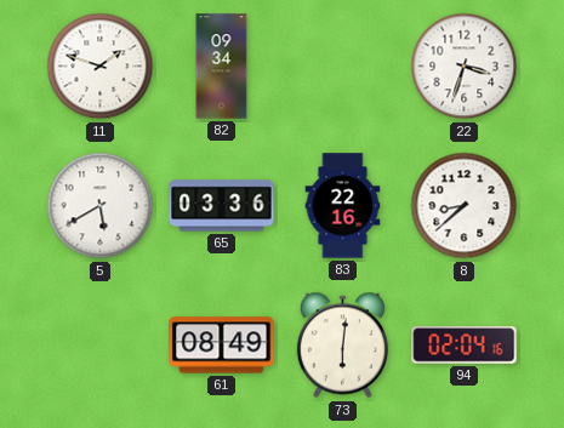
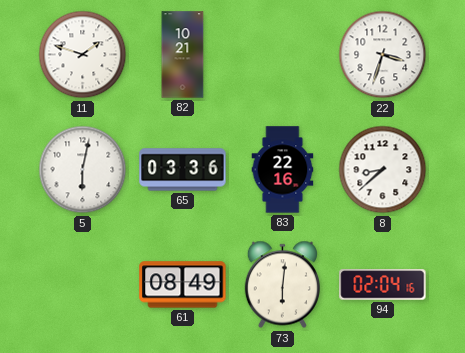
82: 09:34 -> 10:21
5: 5:40 -> 6:02
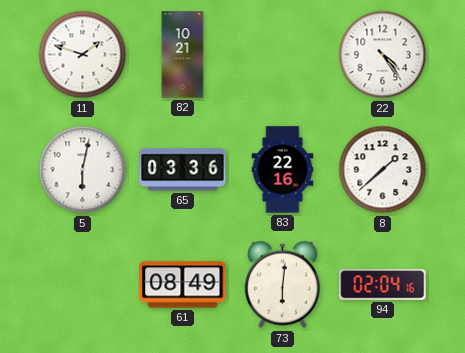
22: 3:33 -> 4:24
8: 8:38 -> 1:38
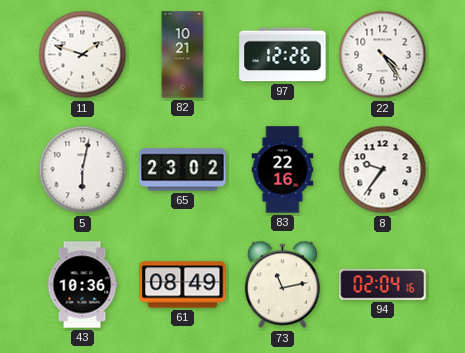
97: none -> 12:26
65: 03:36 -> 23:02
8: 1:38 -> 9:36
43: none -> 10:36
73: 6:01 -> 11:13
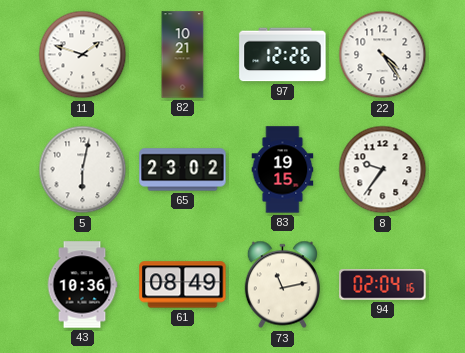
83: 22:16 -> 19:15
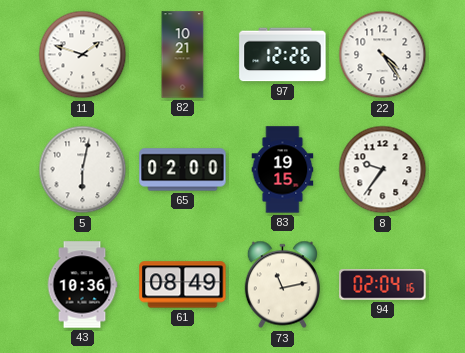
65: 23:02 -> 02:00
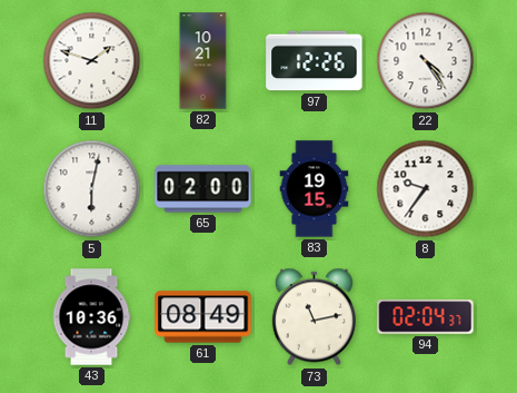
94: 02:04:16 -> 02:04:37
